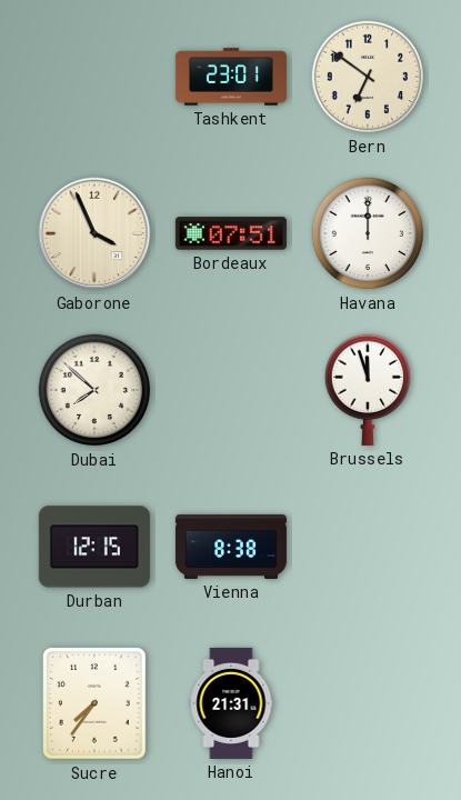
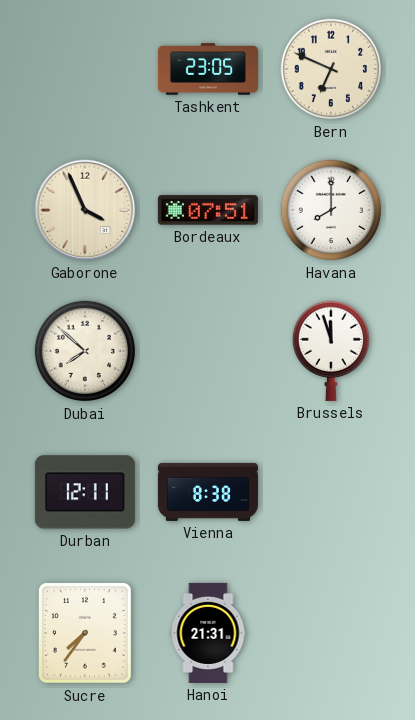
Tashkent: 23:01 -> 23:05
Bern: 6:51 -> 6:49
Havana: 12:00 -> 8:00
Durban: 12:15 -> 12:11
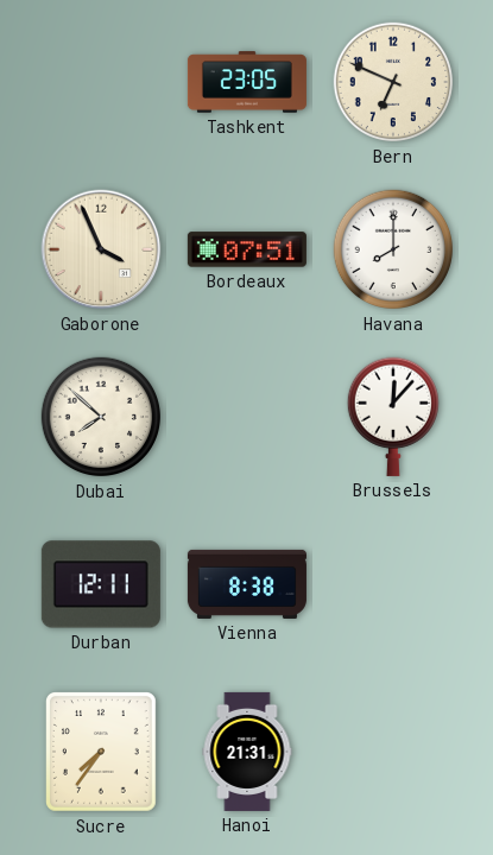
Brussels: 11:57 -> 12:07
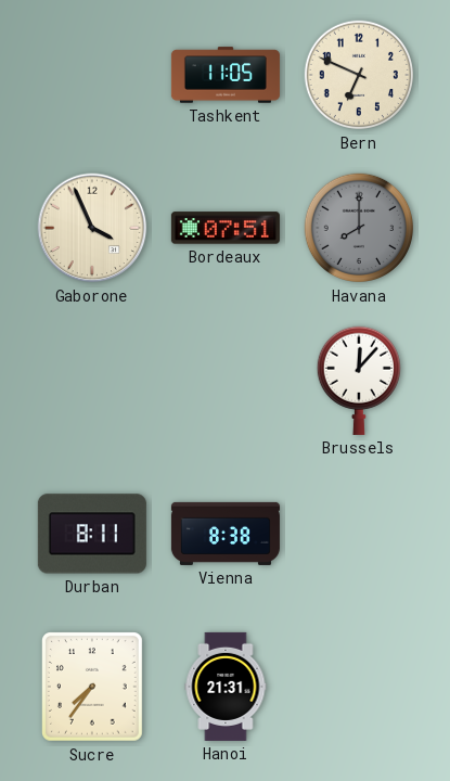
Tashkent: 23:05 -> 11:05
Havana dial: white -> grey
Dubai: 7:52 -> none
Durban: 12:11 -> 8:11
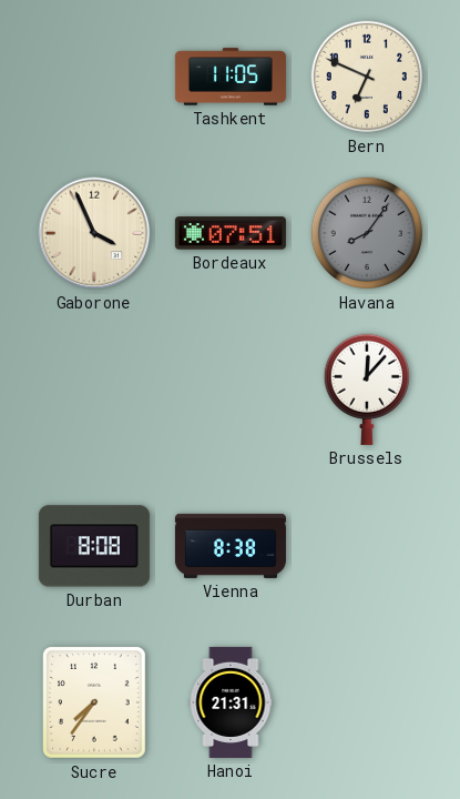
Havana: 8:00 -> 8:06
Durban: 8:11 -> 8:08
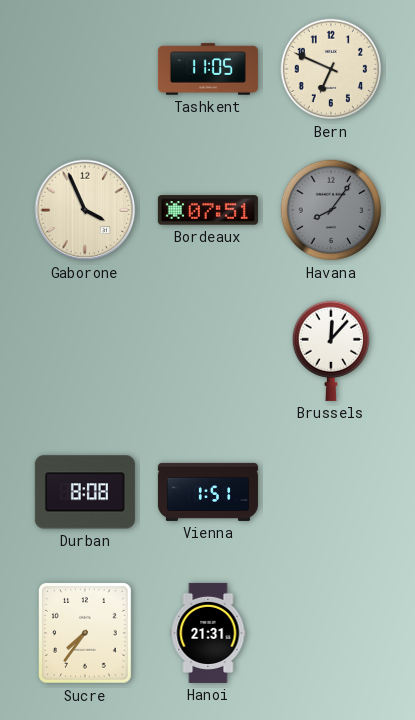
Vienna: 8:38 -> 1:51
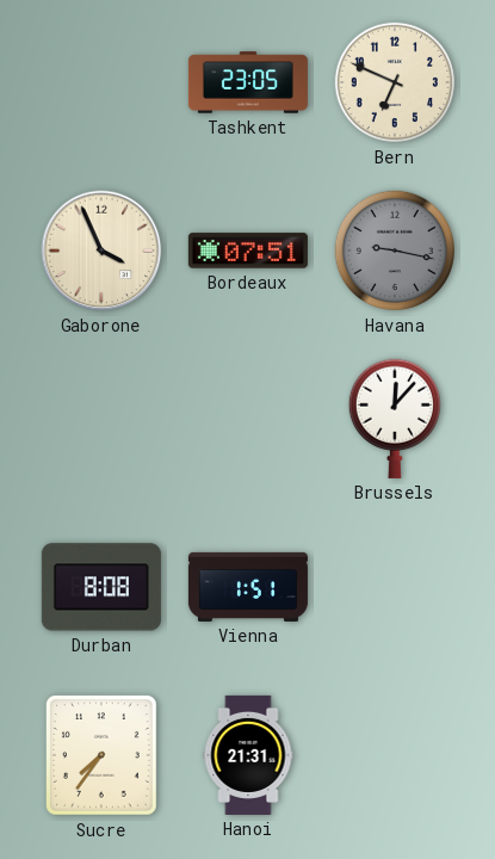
Tashkent: 11:05 -> 23:05
Havana: 8:06 -> 9:17
